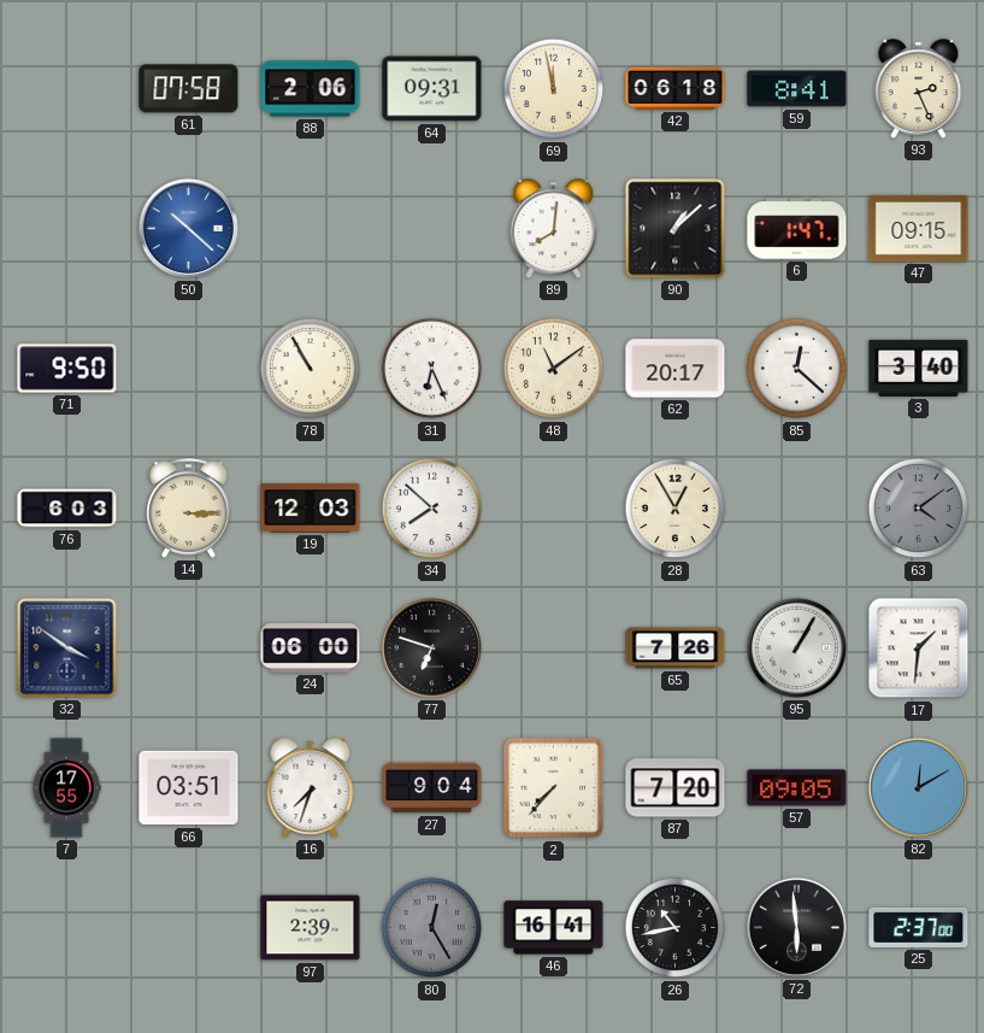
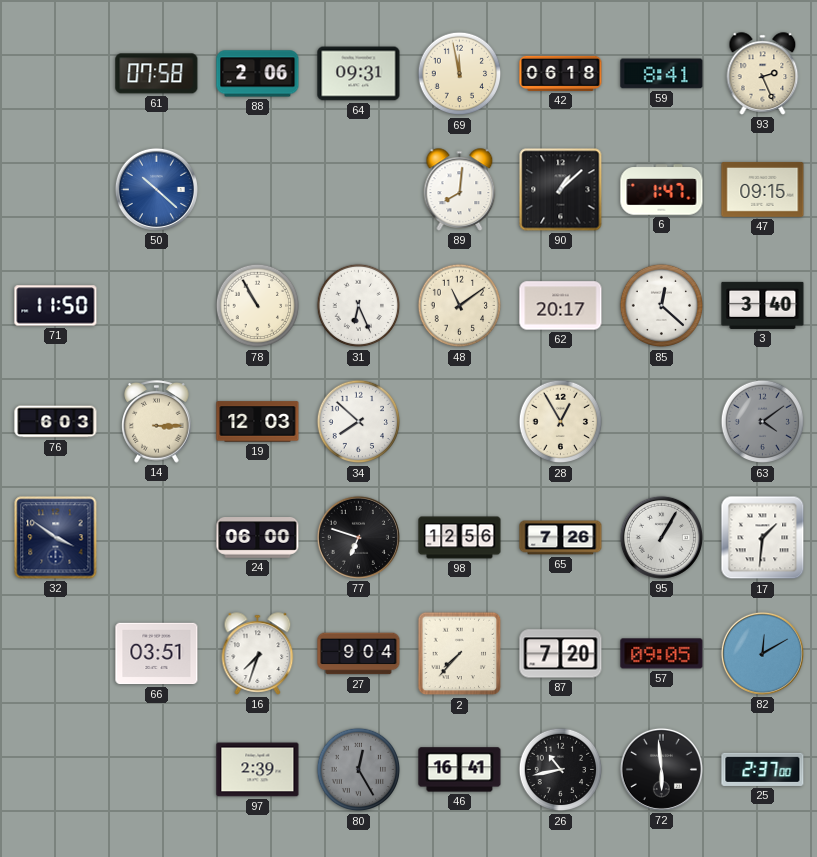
71: 9:50 -> 11:50
98: none -> 12:56
7: 17:55 -> none
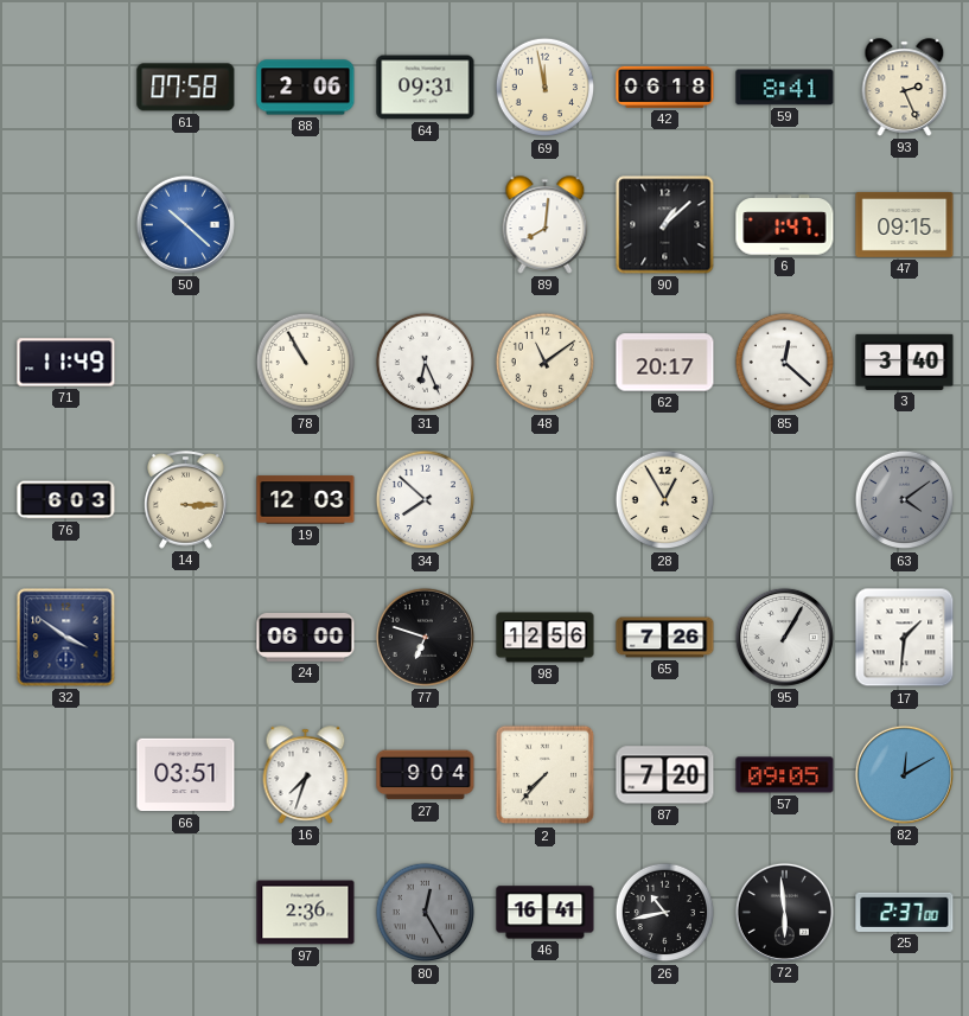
71: 11:50 -> 11:49
97: 2:39 -> 2:36
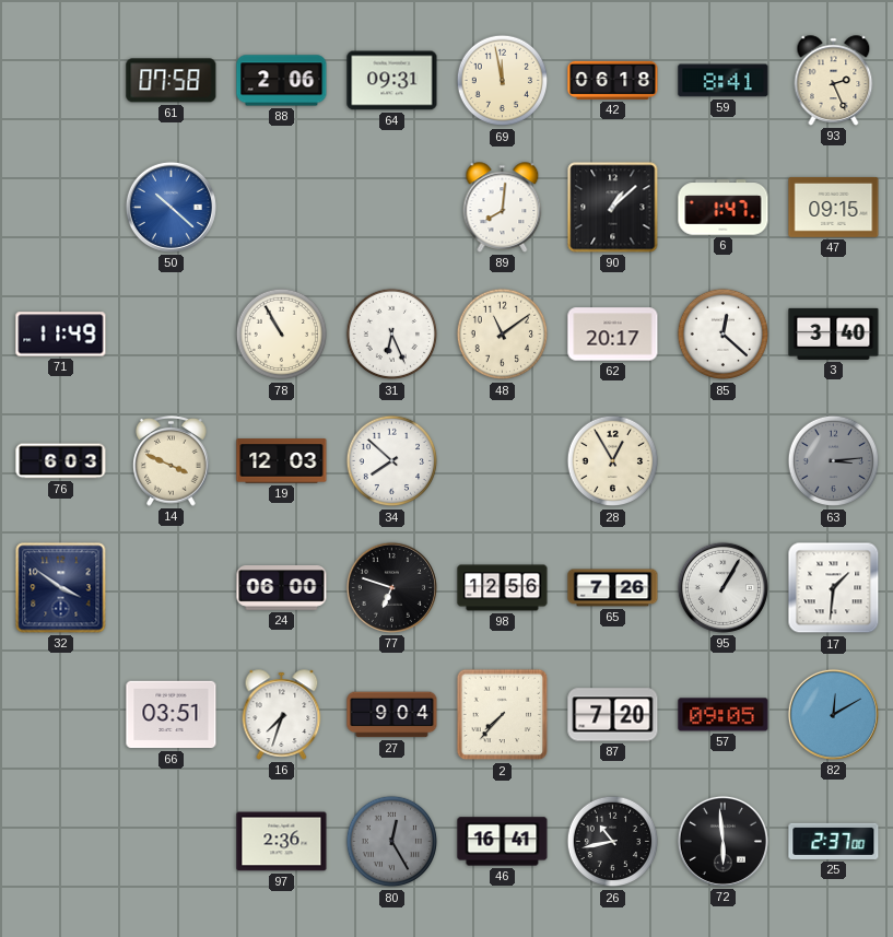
14: 3:15 -> 3:49
63: 4:09 -> 3:14
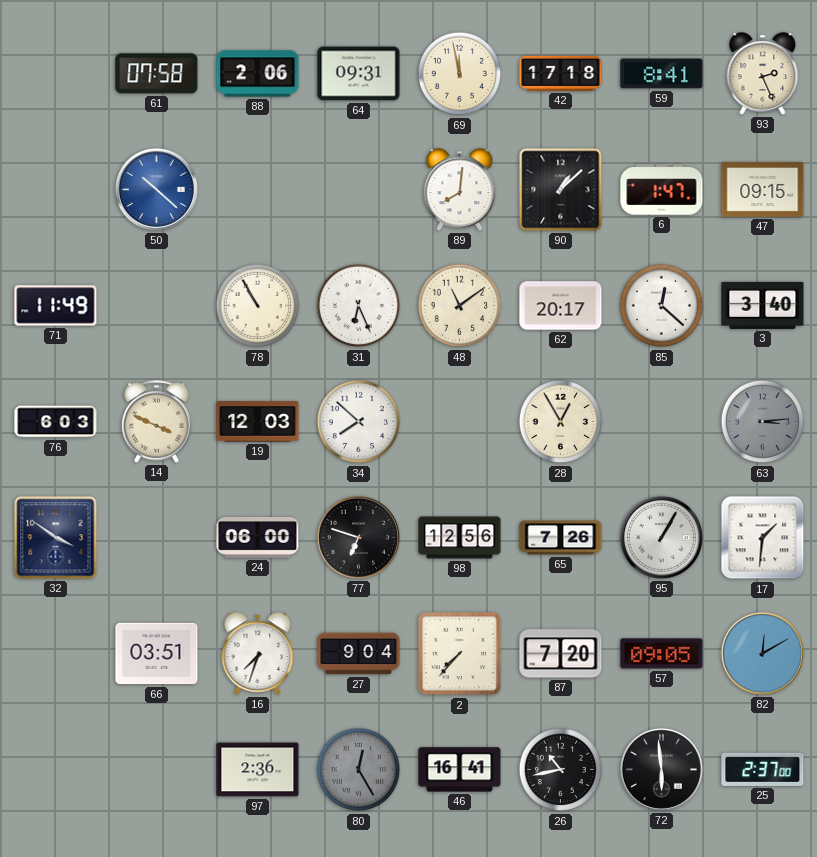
42: 06:18 -> 17:18
